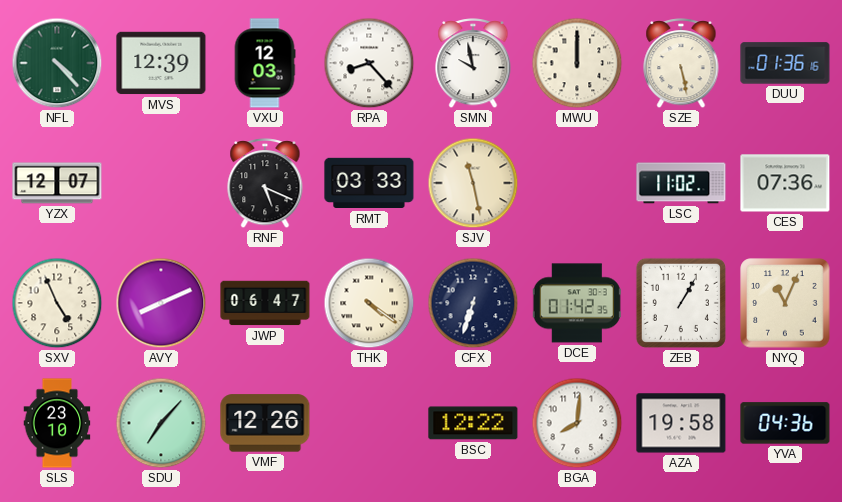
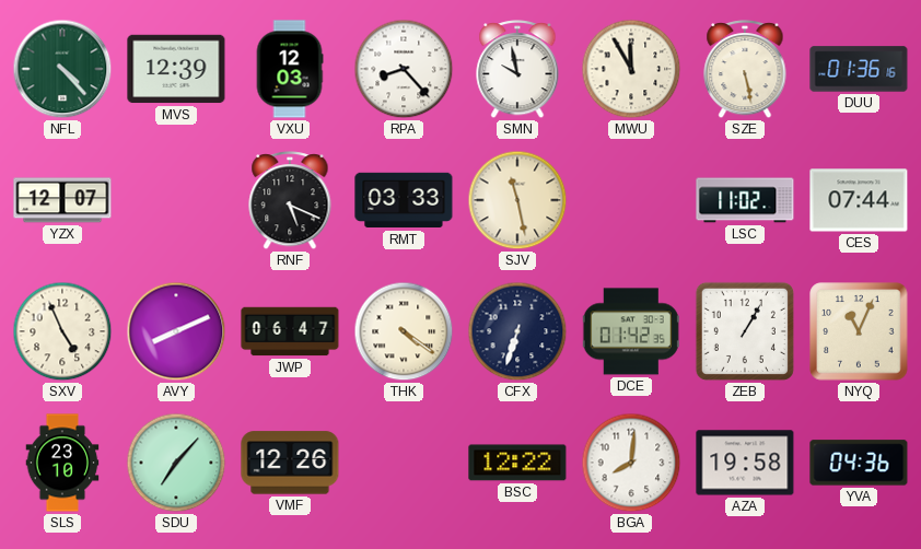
MWU: 12:00 -> 11:55
CES: 07:36 -> 07:44
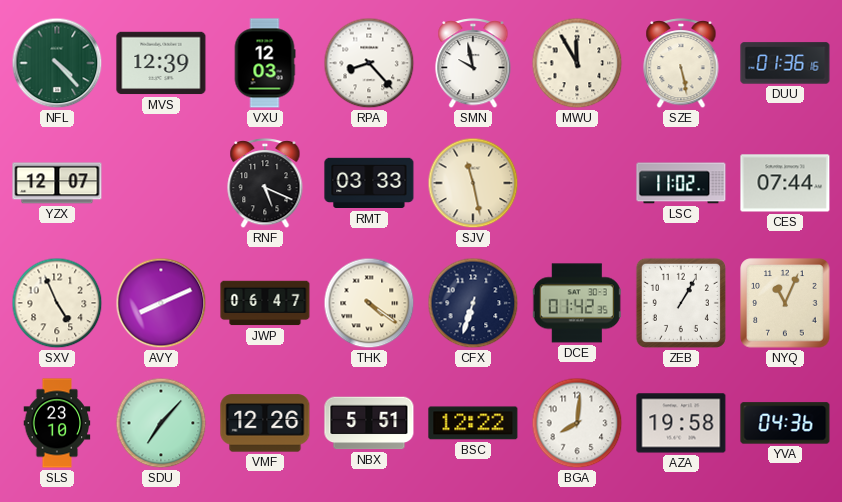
NBX: none -> 5:51
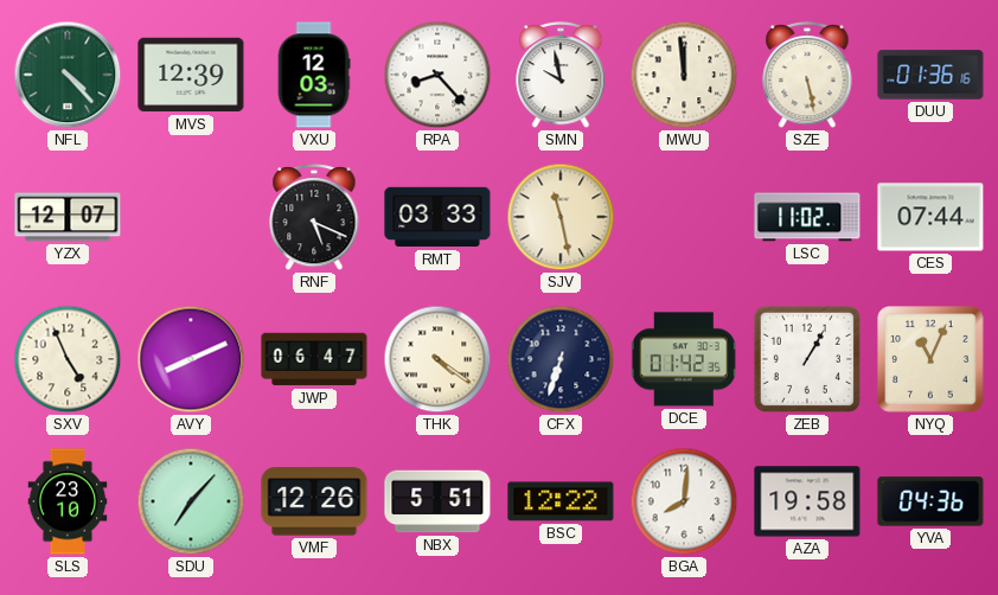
MWU: 11:55 -> 11:59
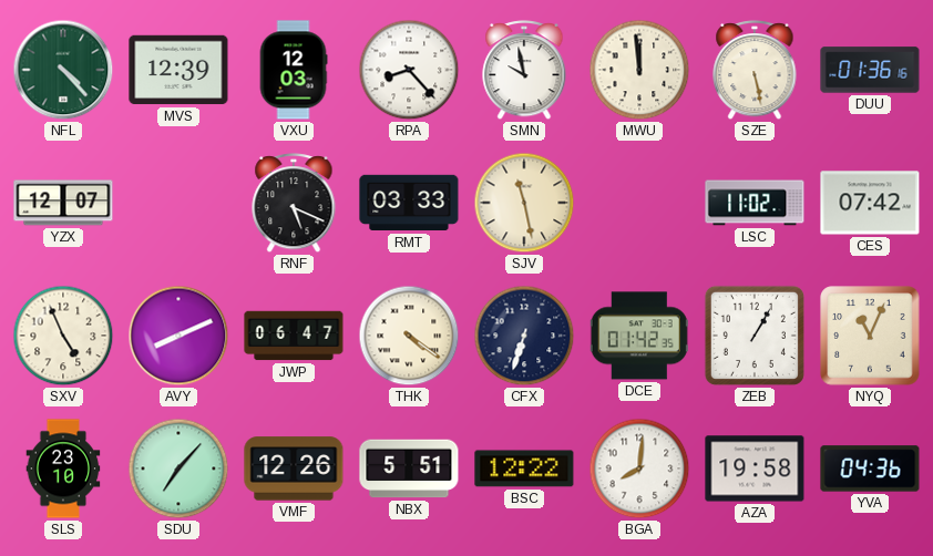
CES: 07:44 -> 07:42
